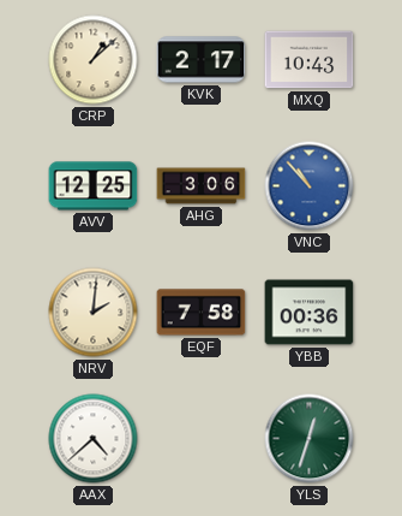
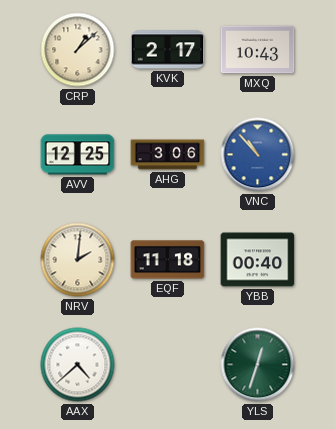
EQF: 7:58 -> 11:18
YBB: 00:36 -> 00:40
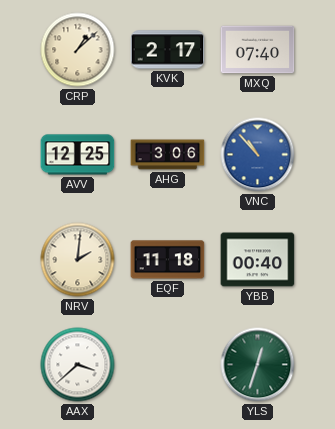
MXQ: 10:43 -> 07:40
AAX: 4:38 -> 3:38
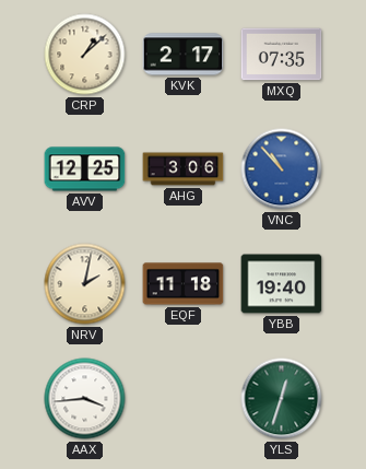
MXQ: 07:40 -> 07:35
NRV: 2:01 -> 2:02
YBB: 00:40 -> 19:40
AAX: 3:38 -> 3:44
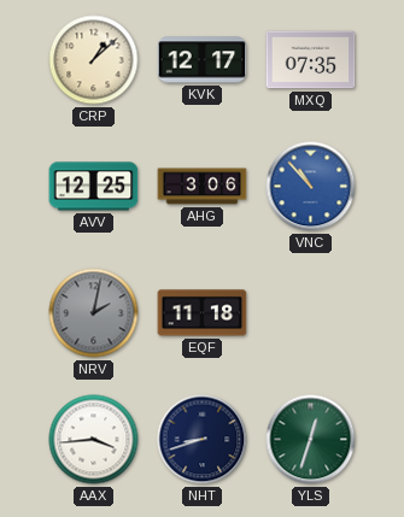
KVK: 2:17 -> 12:17
NRV dial: cream -> grey
YBB: 19:40 -> none
NHT: none -> 8:42
